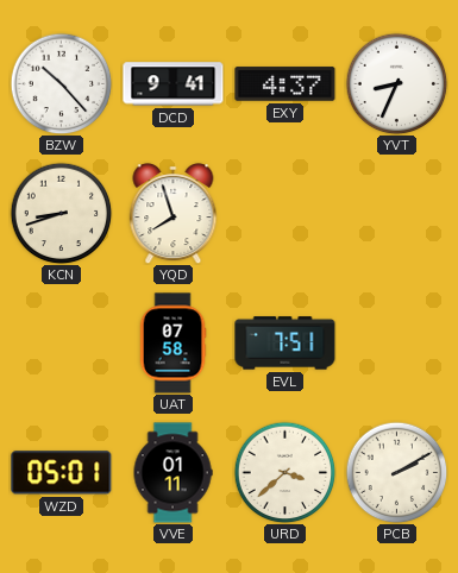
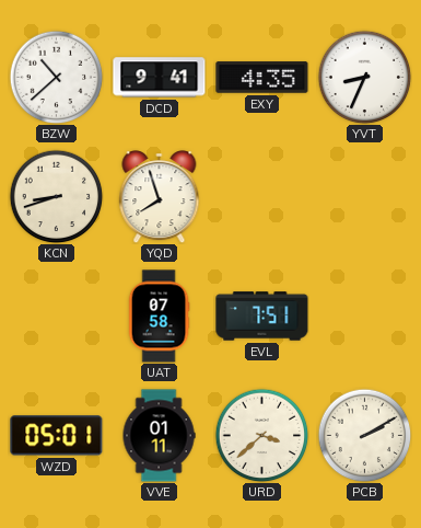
BZW: 10:23 -> 10:38
EXY: 4:37 -> 4:35
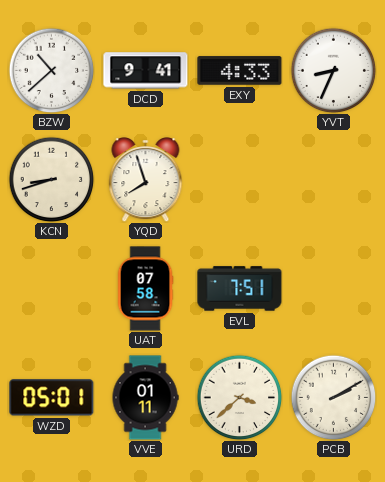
EXY: 4:35 -> 4:33
